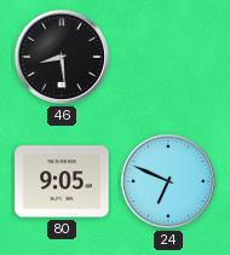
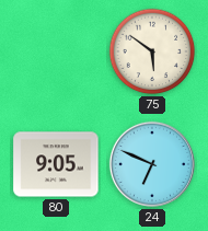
46: 8:29 -> none
75: none -> 5:51
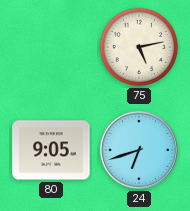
75: 5:51 -> 5:13
24: 6:49 -> 6:42
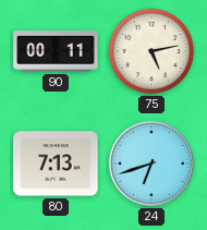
90: none -> 00:11
80: 9:05 -> 7:13
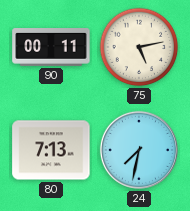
24: 6:42 -> 7:32
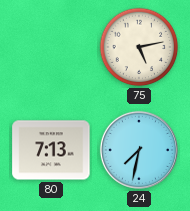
90: 00:11 -> none
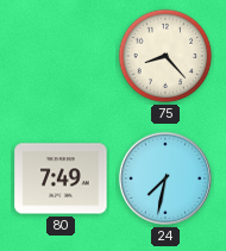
75: 5:13 -> 8:23
80: 7:13 -> 7:49
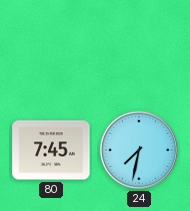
75: 8:23 -> none
80: 7:49 -> 7:45
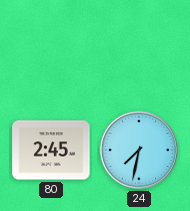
80: 7:45 -> 2:45
